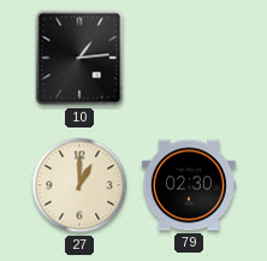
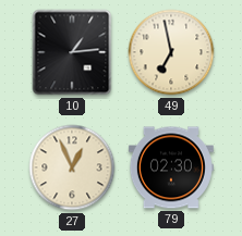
49: none -> 6:58
27: 1:00 -> 12:56
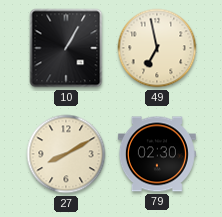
10: 1:14 -> 1:05
27: 12:56 -> 8:10
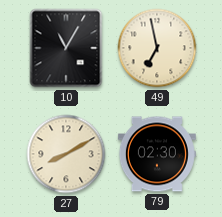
10: 1:05 -> 11:05
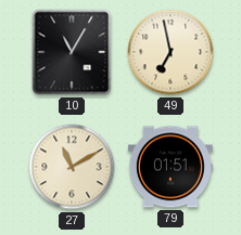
27: 8:10 -> 11:10
79: 02:30 -> 01:51
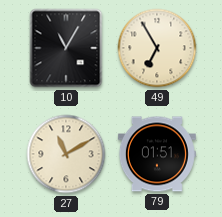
49: 6:58 -> 6:55
